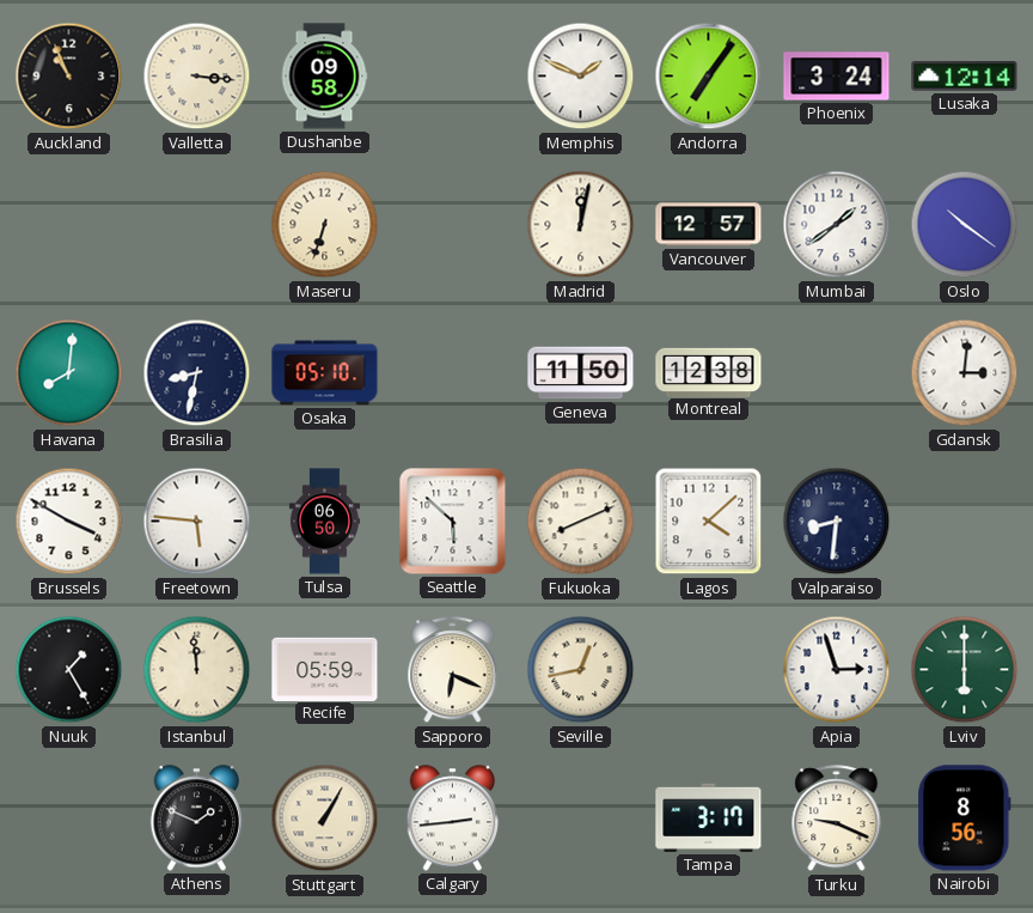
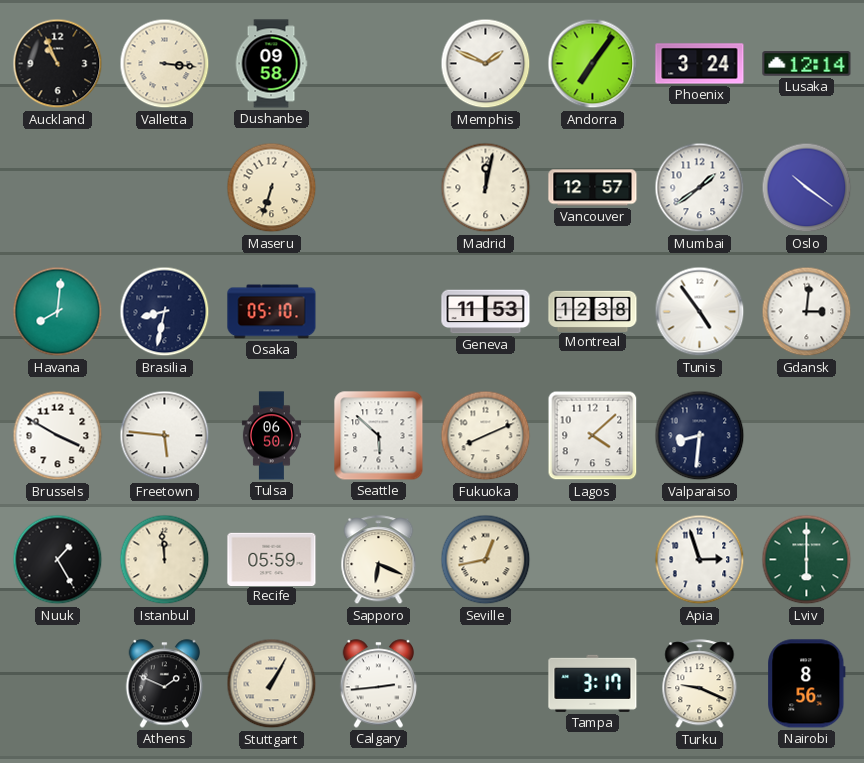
Geneva: 11:50 -> 11:53
Tunis: none -> 4:54
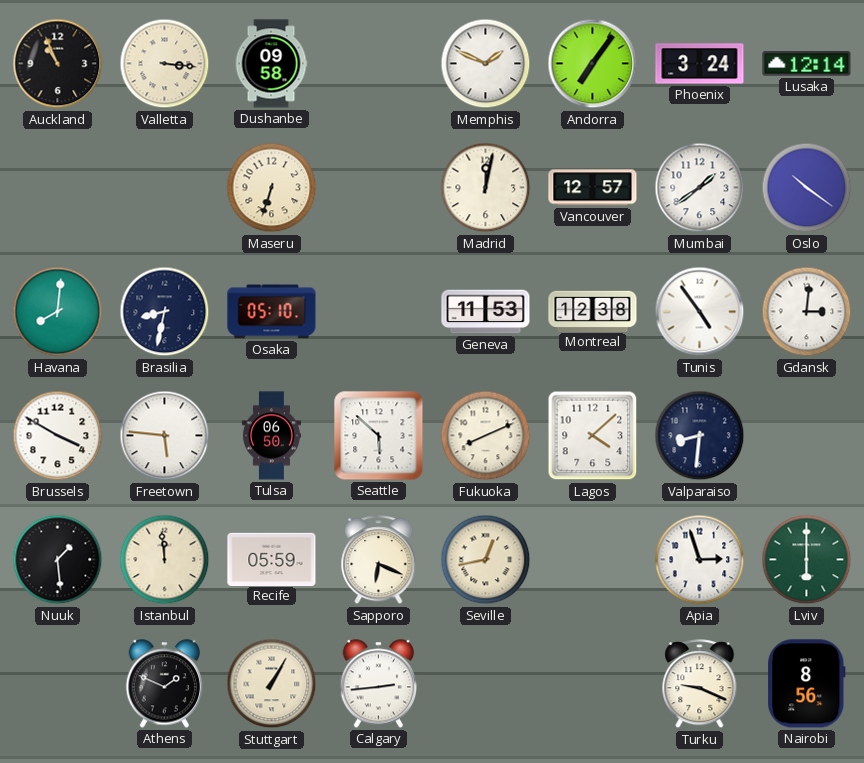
Nuuk: 1:25 -> 1:29
Tampa: 3:17 -> none
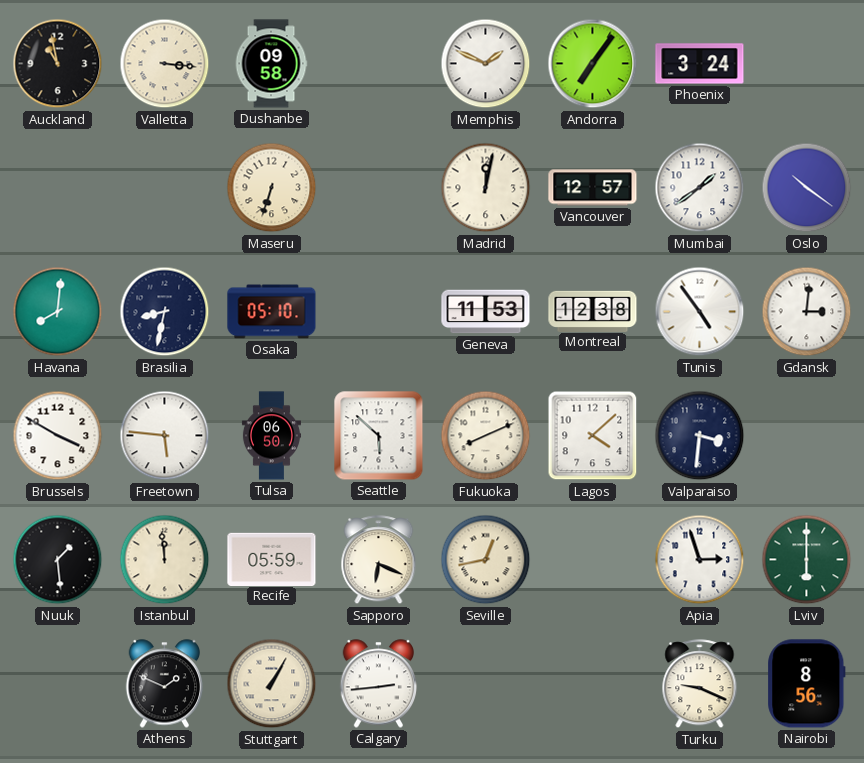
Auckland: 10:56 -> 10:58
Lusaka: 12:14 -> none
Valparaiso: 8:31 -> 3:31
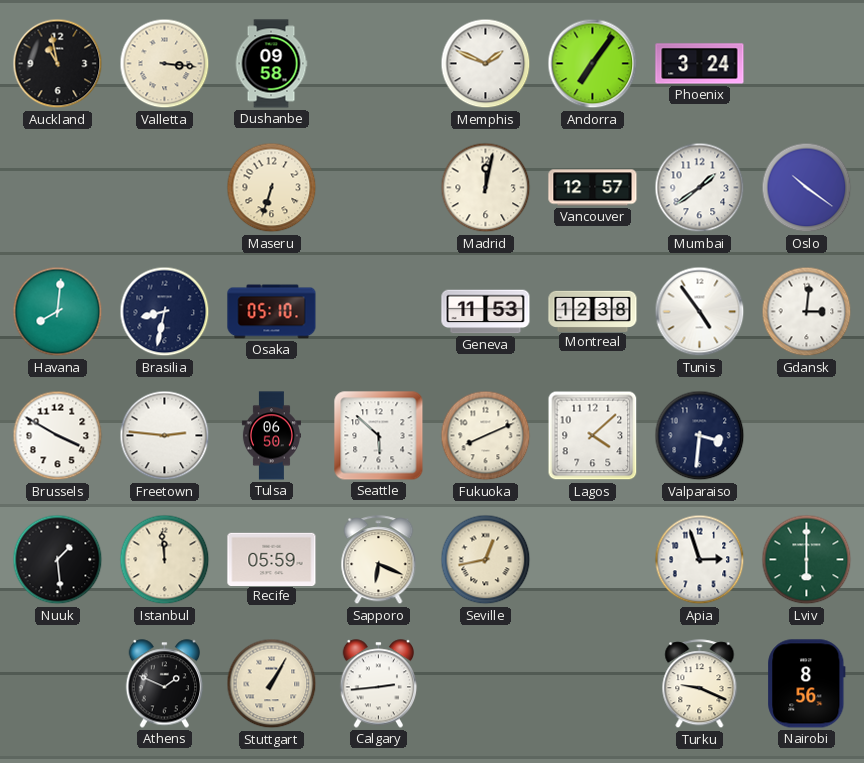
Freetown: 5:46 -> 2:46
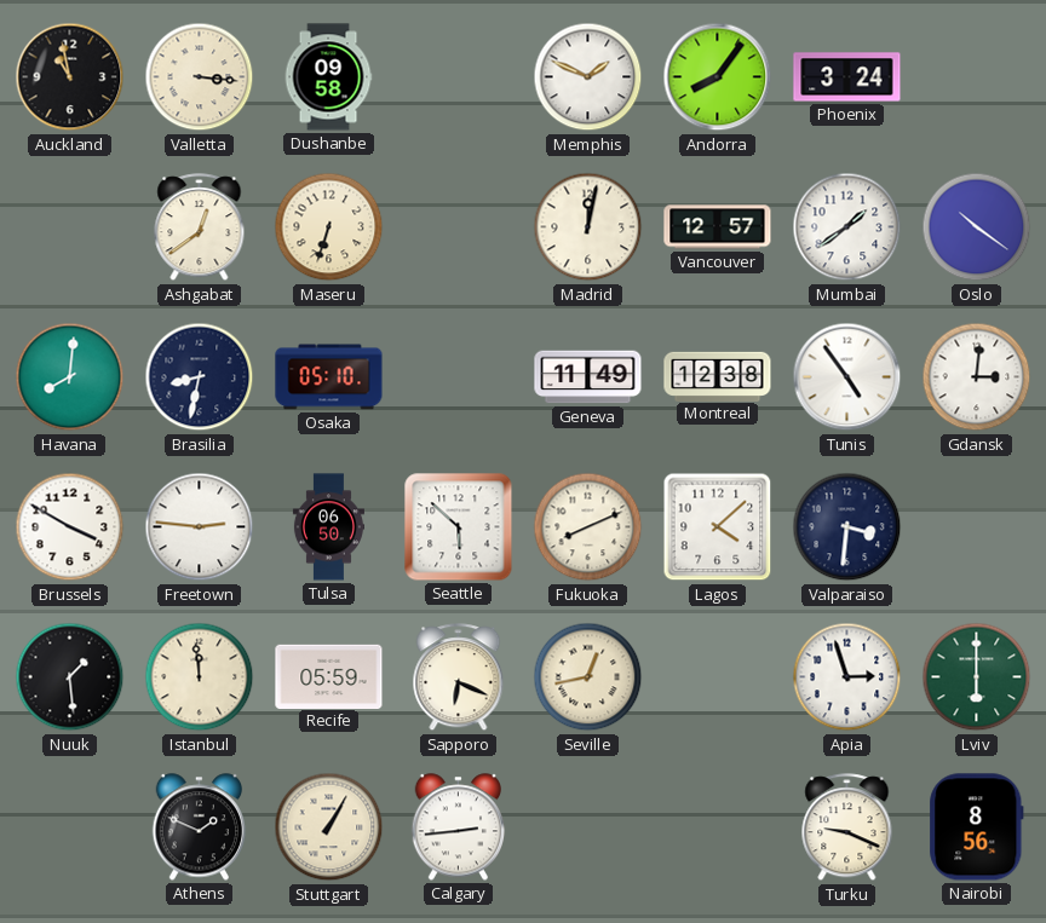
Andorra: 7:06 -> 8:06
Ashgabat: none -> 12:39
Geneva: 11:53 -> 11:49
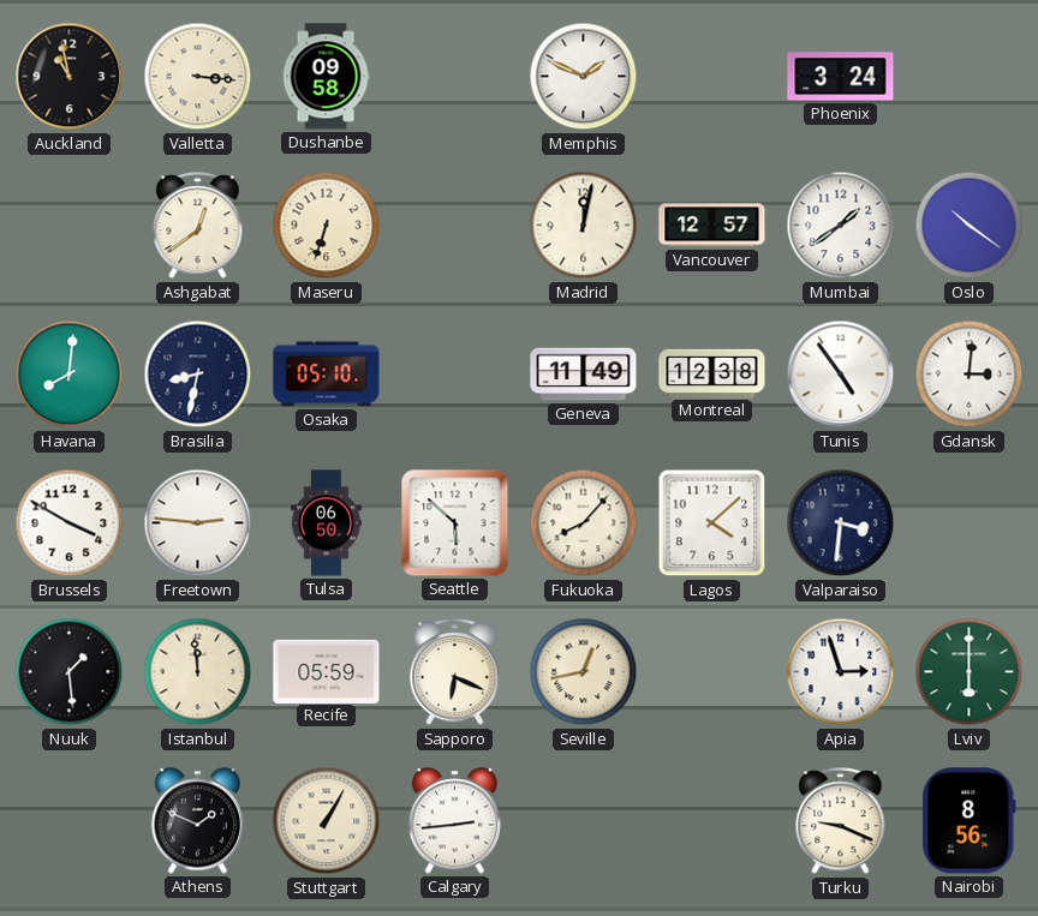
Andorra: 8:06 -> none
Fukuoka: 8:11 -> 8:07
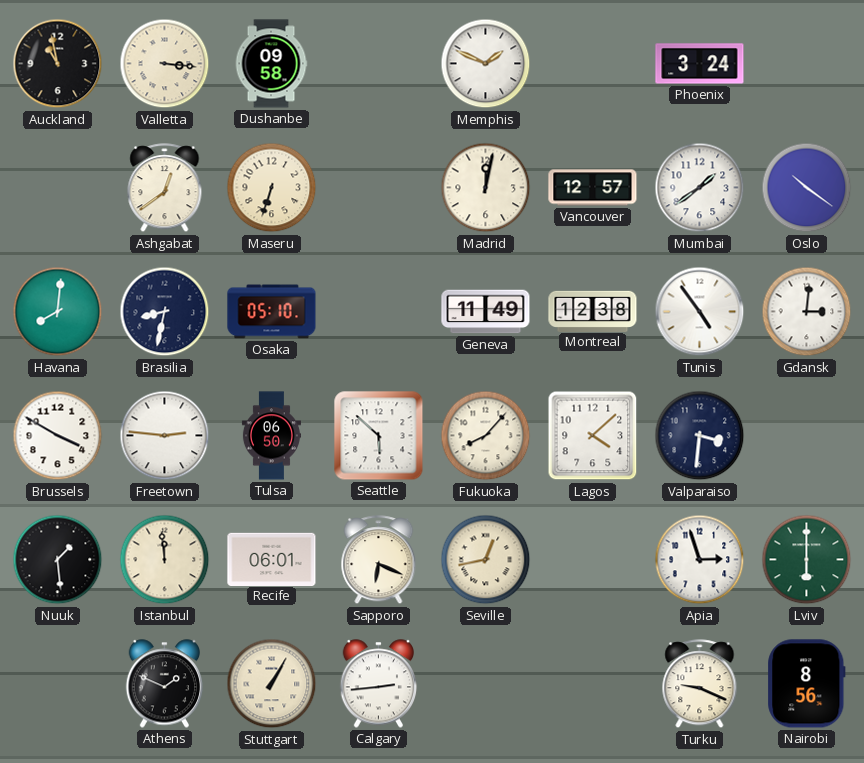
Recife: 05:59 -> 06:01
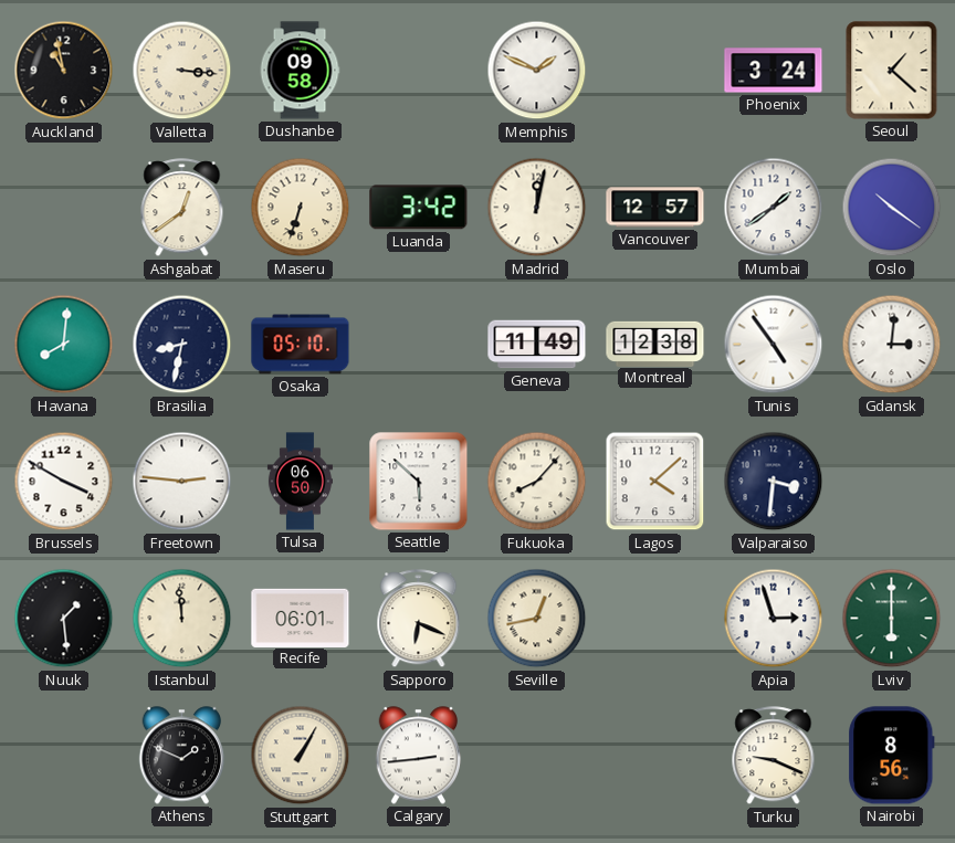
Seoul: none -> 1:22
Luanda: none -> 3:42
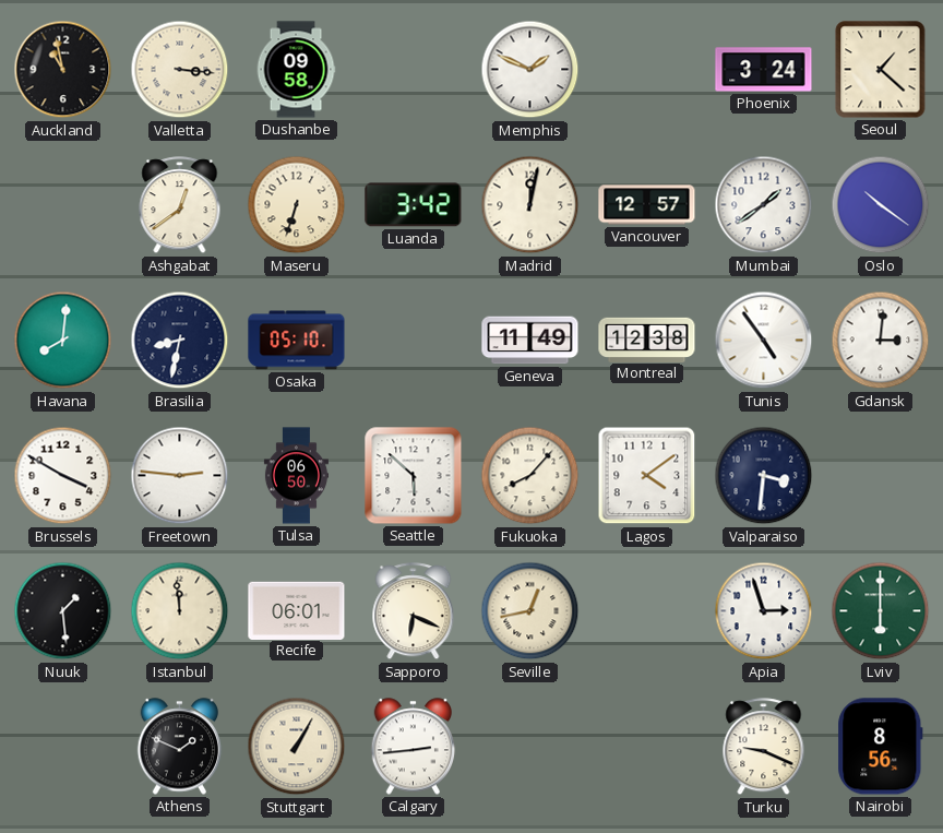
Lagos: 4:08 -> 4:09
